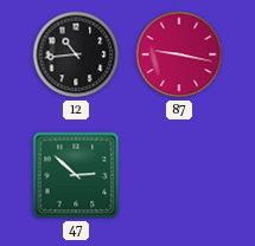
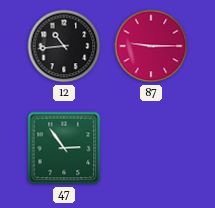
87: 9:17 -> 9:15
47: 2:52 -> 2:54
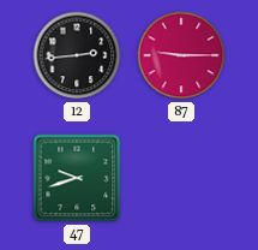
12: 10:44 -> 2:44
47: 2:54 -> 9:42
